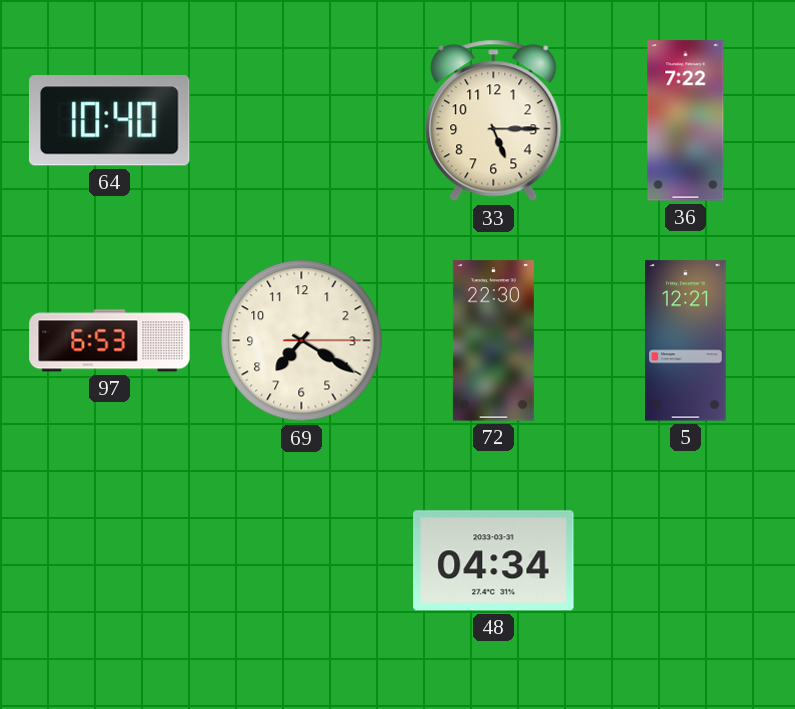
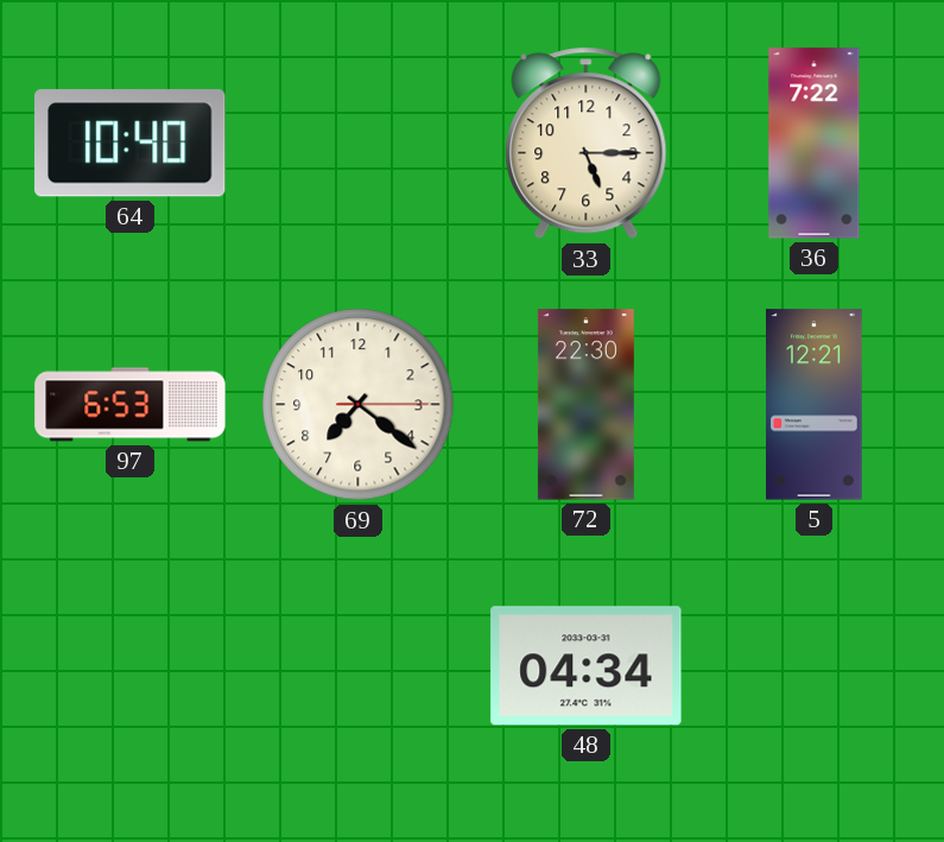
69: 7:20 -> 7:21
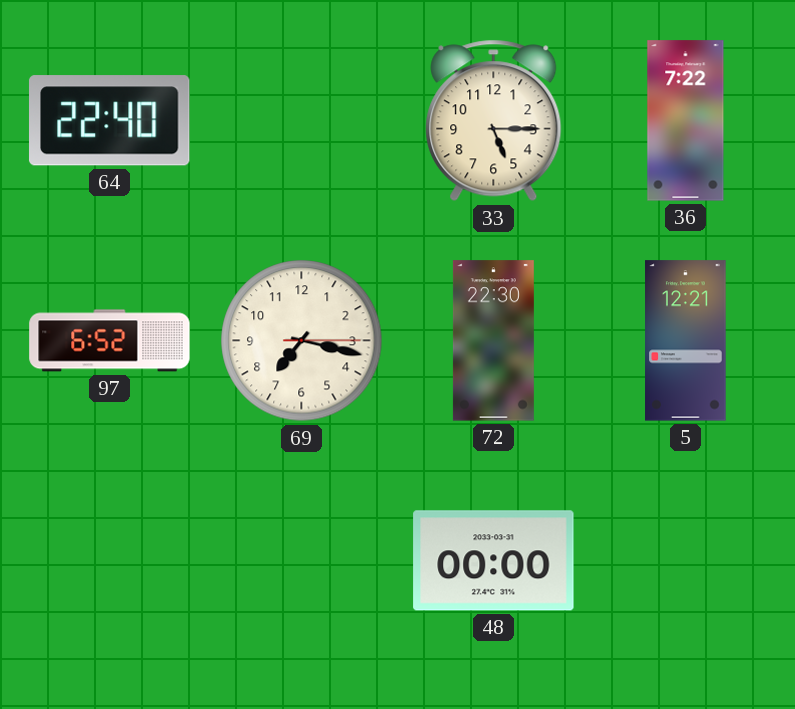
64: 10:40 -> 22:40
97: 6:53 -> 6:52
69: 7:21 -> 7:17
48: 04:34 -> 00:00
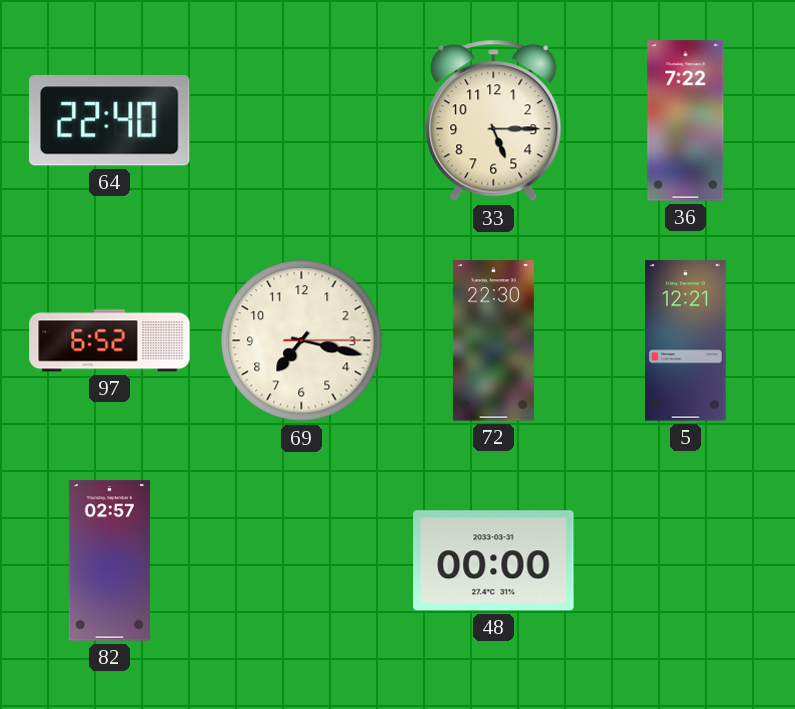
82: none -> 02:57
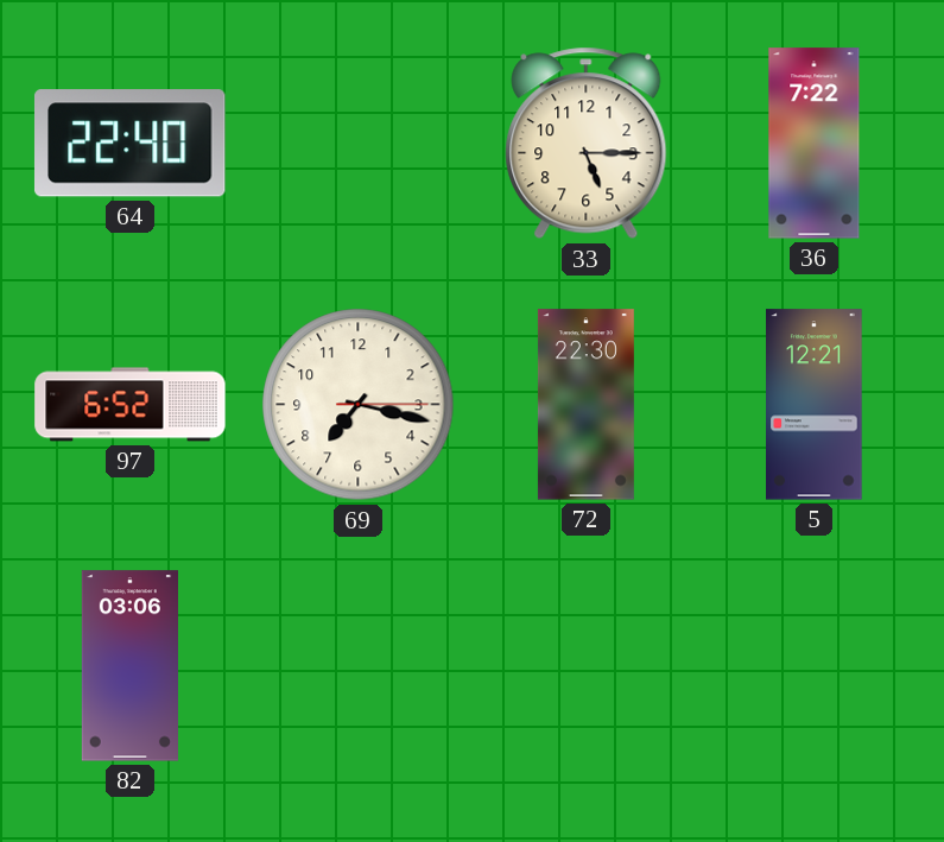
82: 02:57 -> 03:06
48: 00:00 -> none
